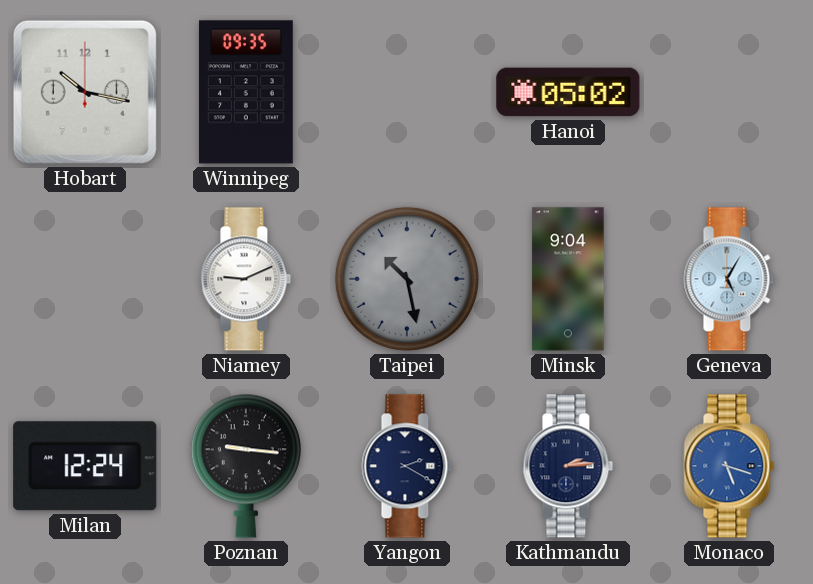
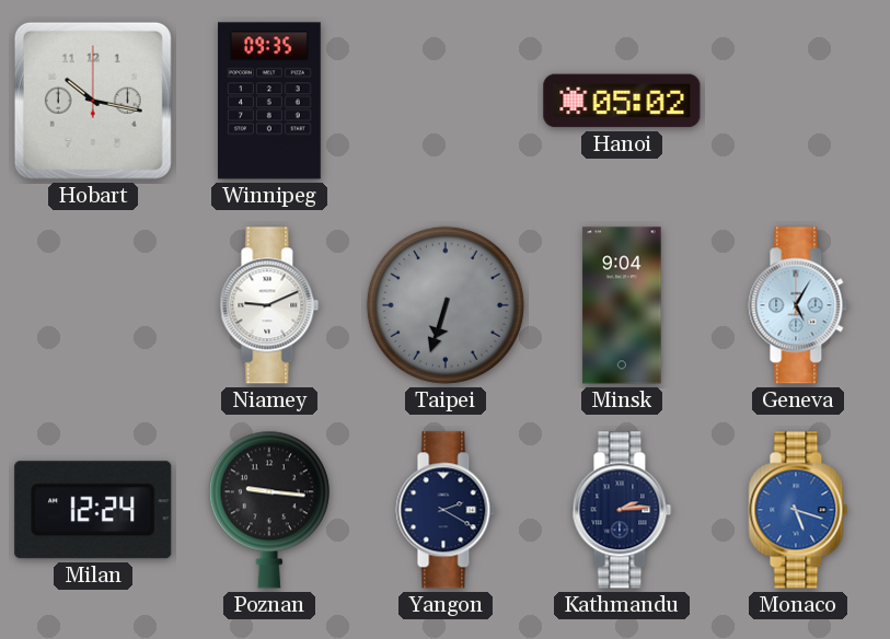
Taipei: 10:28 -> 6:33
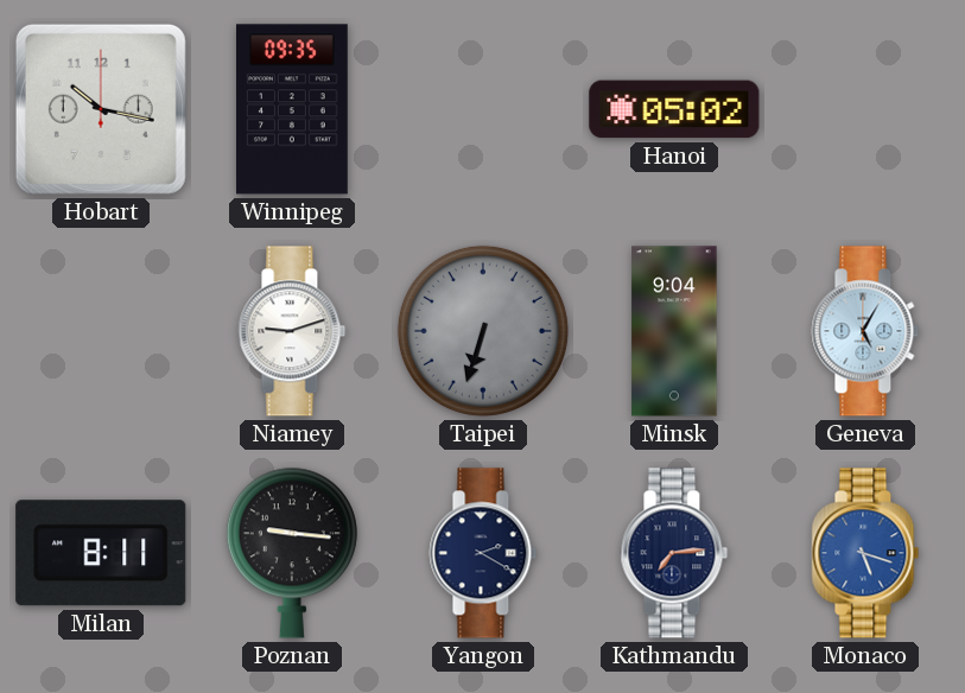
Niamey: 9:11 -> 9:12
Milan: 12:24 -> 8:11
Kathmandu: 2:14 -> 7:14
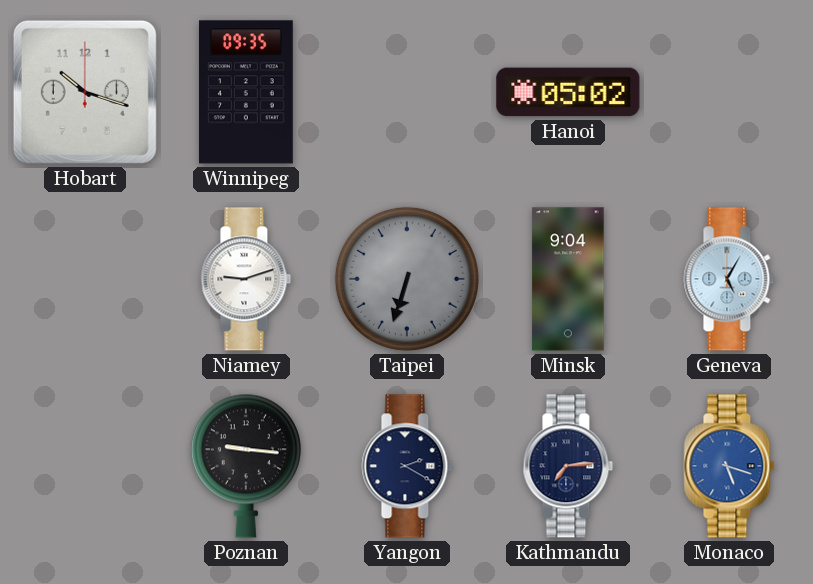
Hobart: 10:17 -> 10:18
Milan: 8:11 -> none
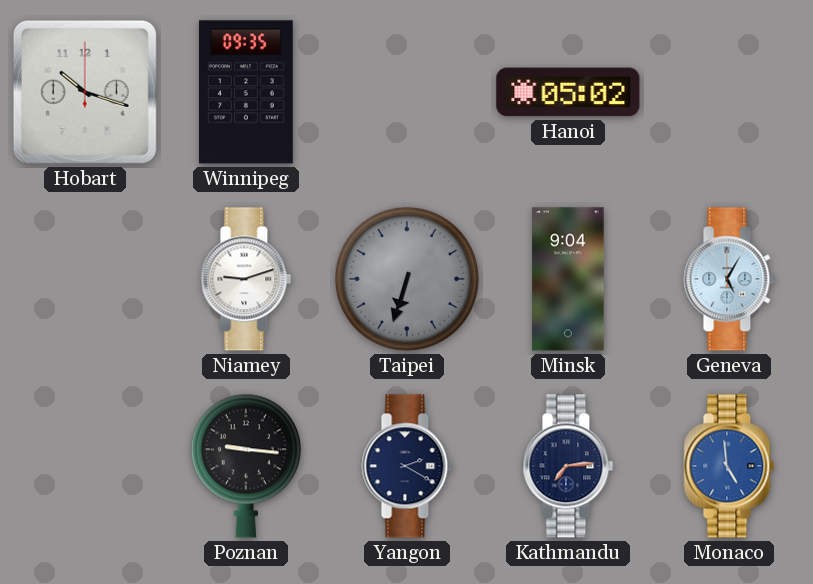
Monaco: 5:18 -> 4:59
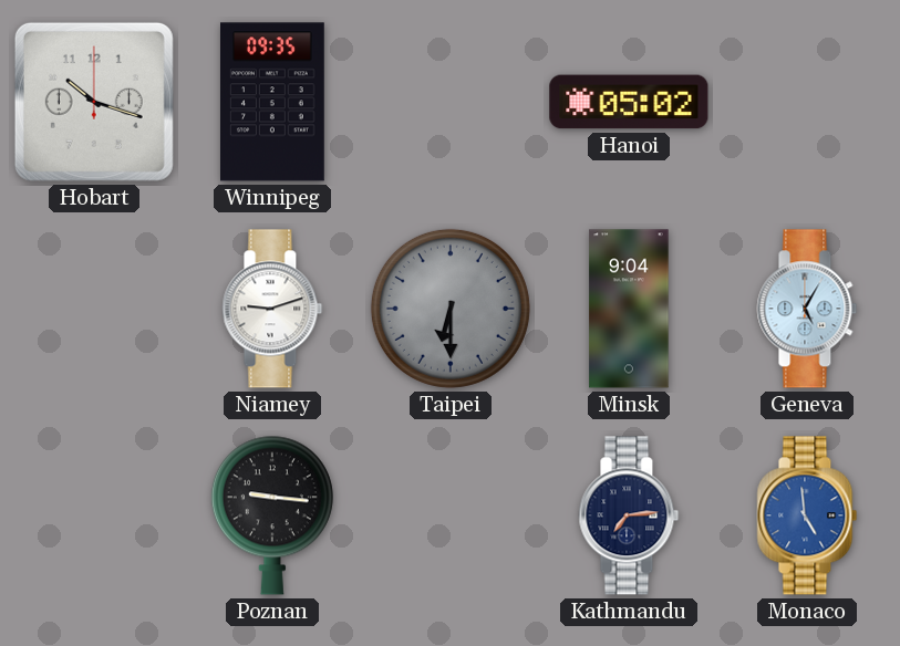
Taipei: 6:33 -> 6:30
Yangon: 2:20 -> none
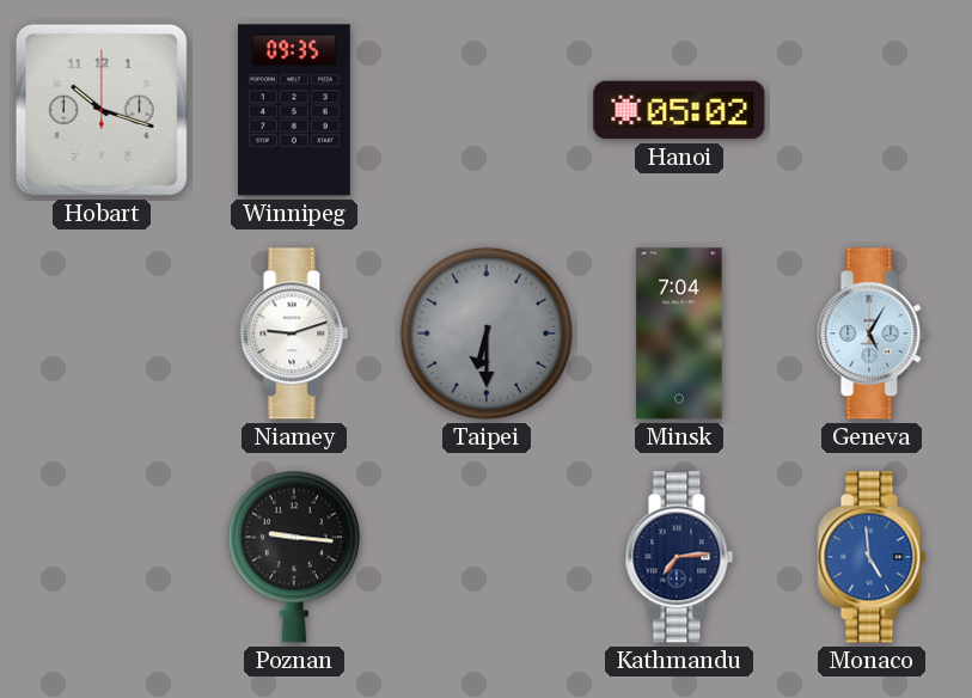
Minsk: 9:04 -> 7:04
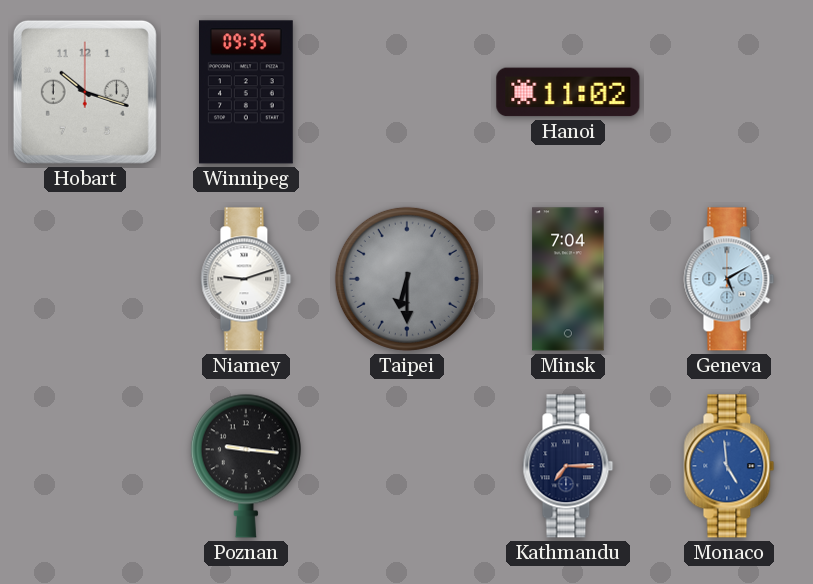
Hanoi: 05:02 -> 11:02
Geneva: 5:05 -> 5:10
Kathmandu: 7:14 -> 7:15
